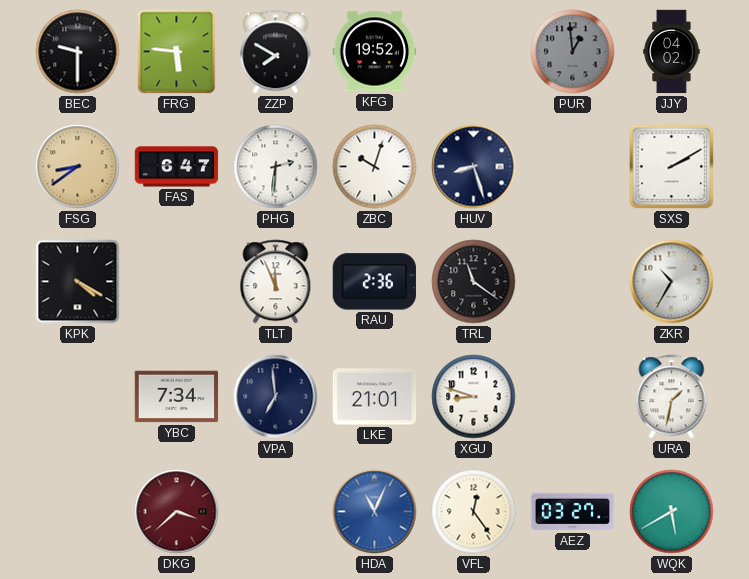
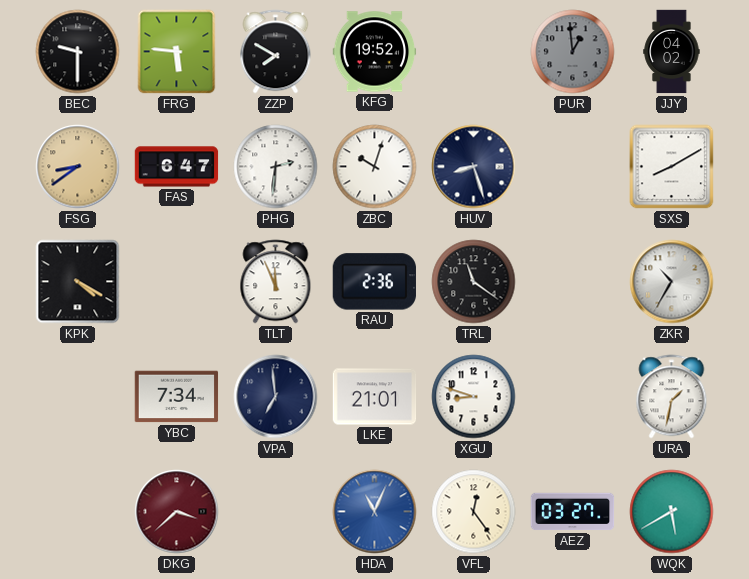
SXS: 2:10 -> 8:10
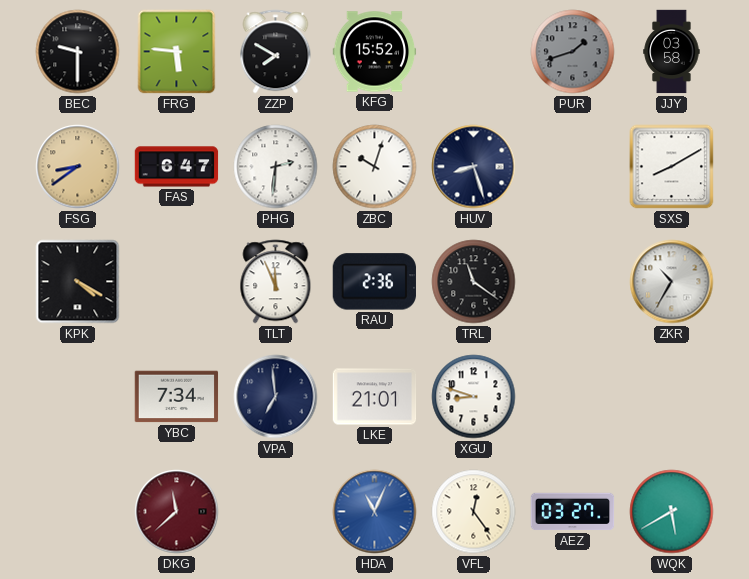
KFG: 19:52 -> 15:52
PUR: 12:59 -> 1:42
JJY: 04:02 -> 03:58
URA: 1:32 -> none
DKG: 3:38 -> 11:38
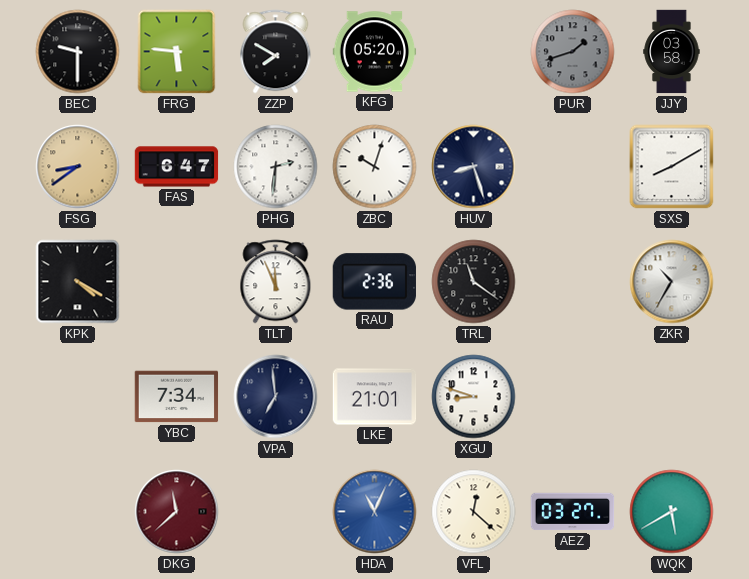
KFG: 15:52 -> 05:20
VFL: 12:24 -> 12:22
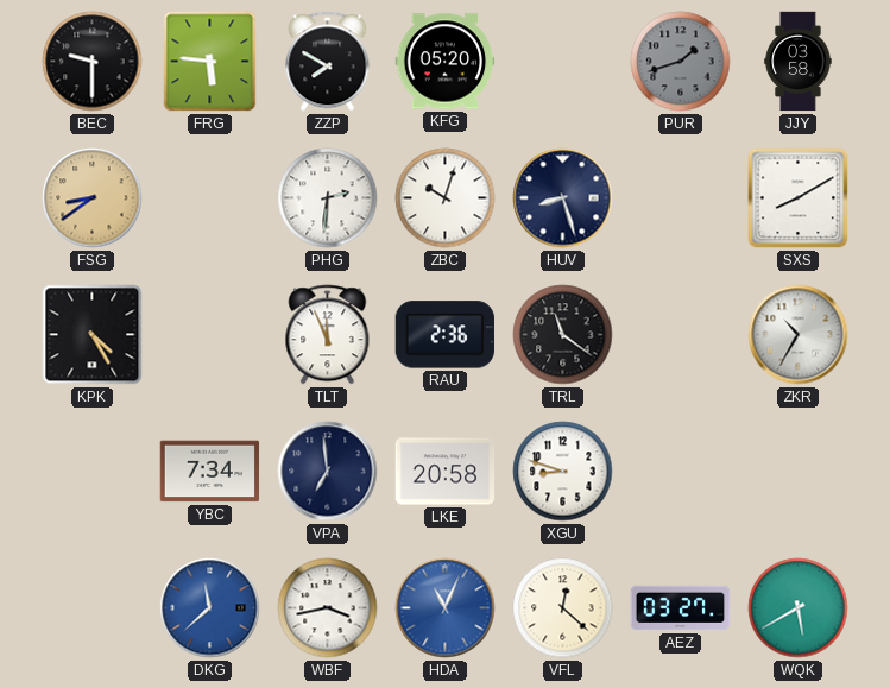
FAS: 6:47 -> none
KPK: 4:20 -> 4:25
LKE: 21:01 -> 20:58
DKG dial: burgundy -> blue
WBF: none -> 3:43
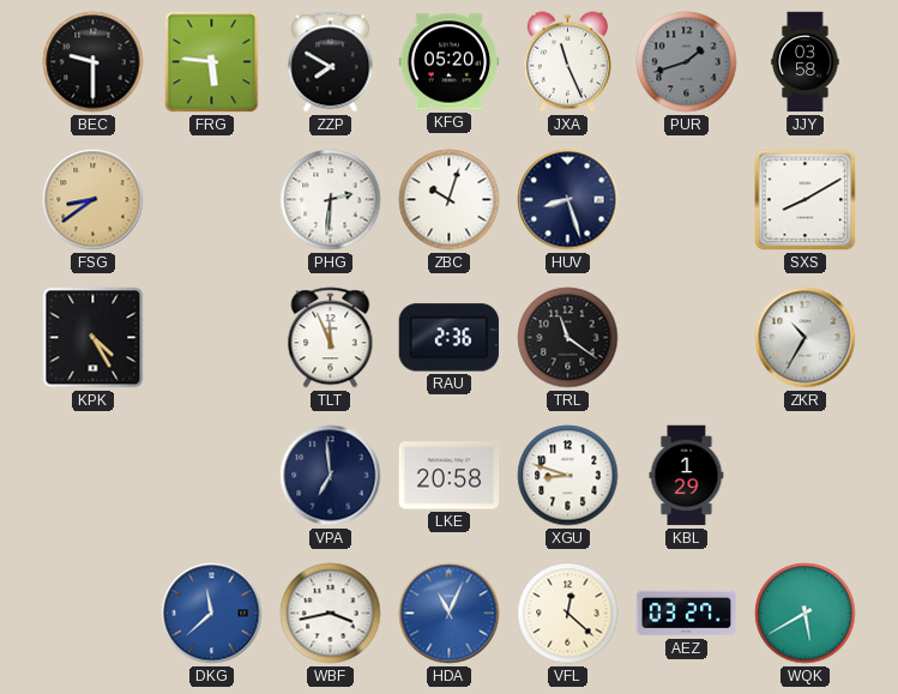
JXA: none -> 11:26
YBC: 7:34 -> none
KBL: none -> 1:29
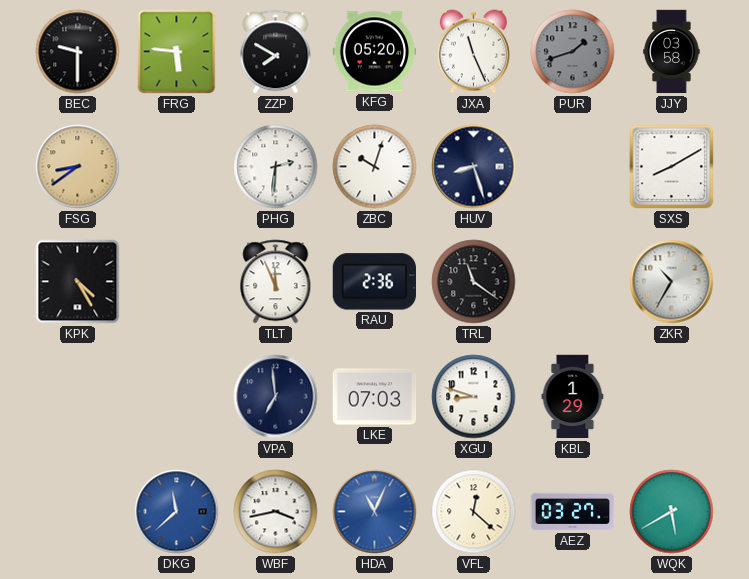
LKE: 20:58 -> 07:03
